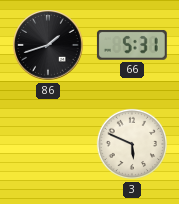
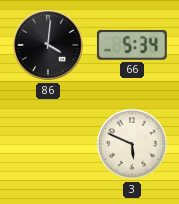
86: 1:42 -> 4:01
66: 5:31 -> 5:34
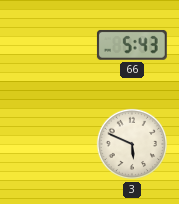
86: 4:01 -> none
66: 5:34 -> 5:43
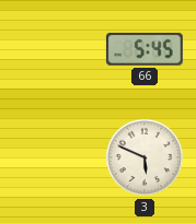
66: 5:43 -> 5:45
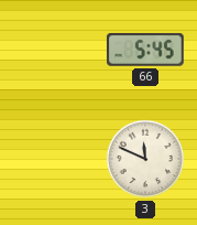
3: 5:49 -> 11:49
